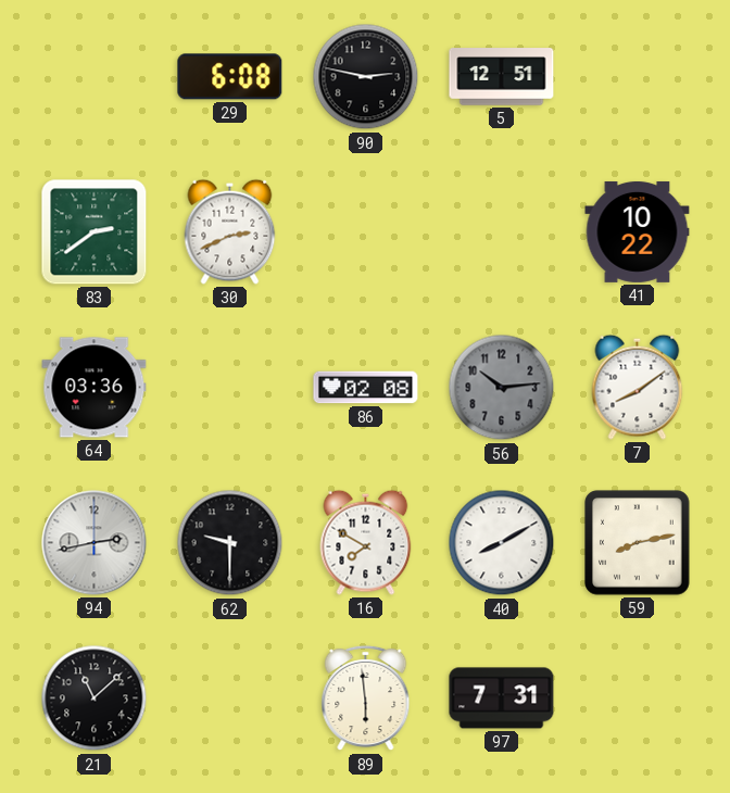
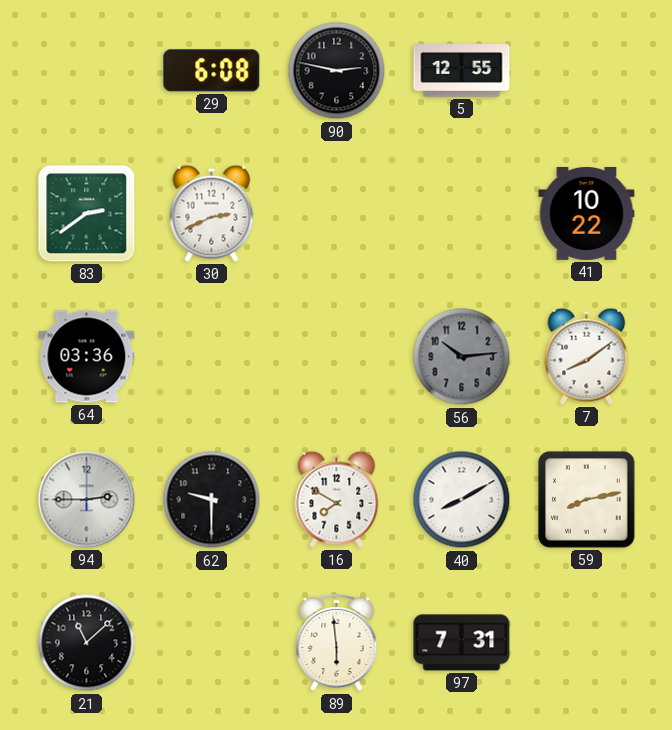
5: 12:51 -> 12:55
86: 02:08 -> none
94: 2:43 -> 2:45
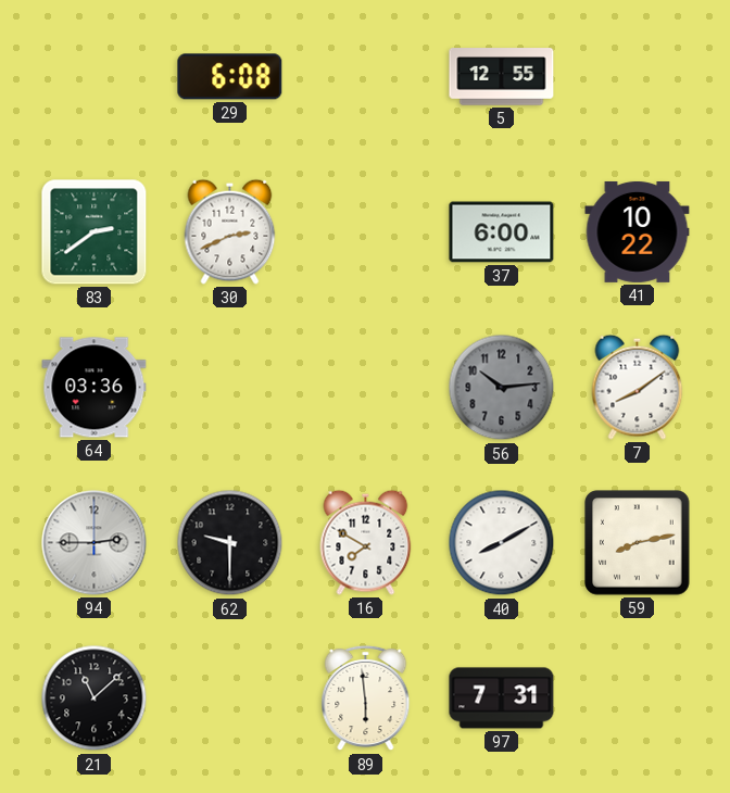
90: 2:47 -> none
37: none -> 6:00
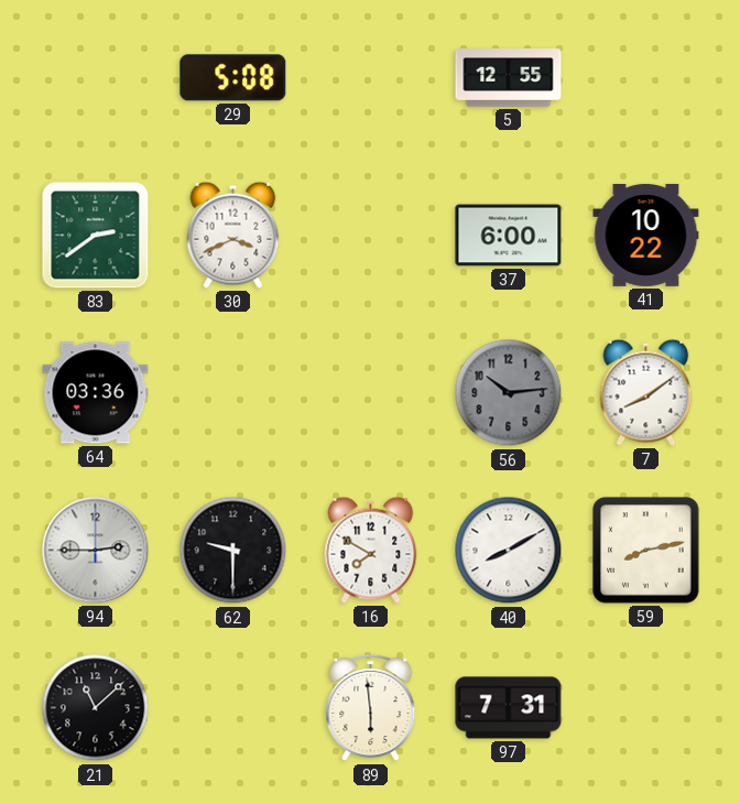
29: 6:08 -> 5:08
30: 2:41 -> 3:41
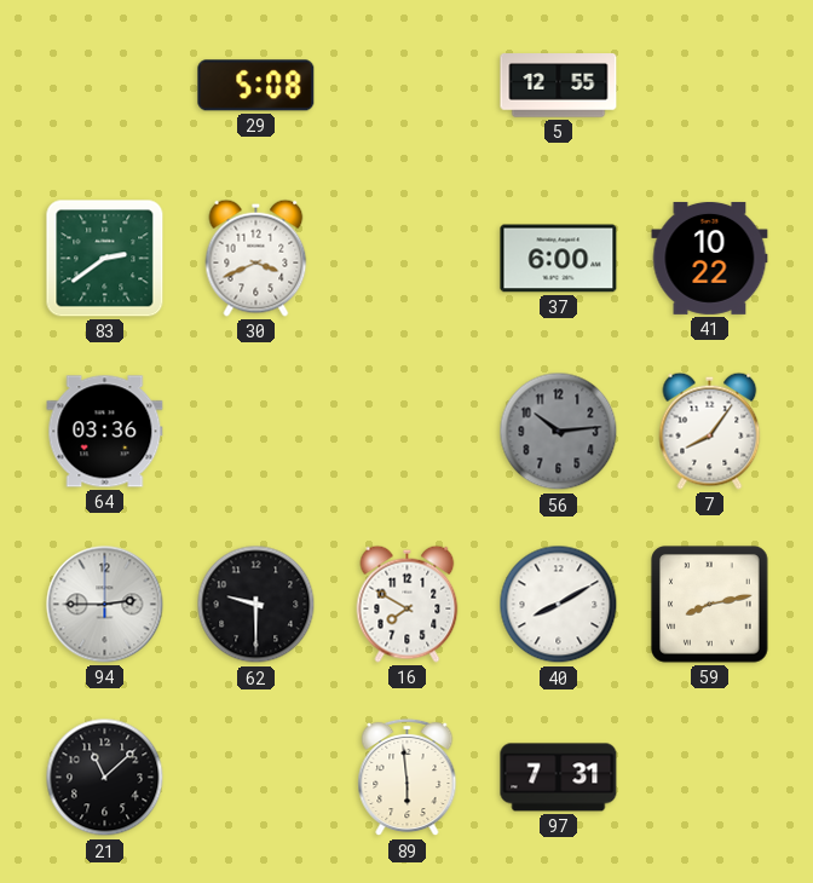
7: 8:09 -> 8:06
